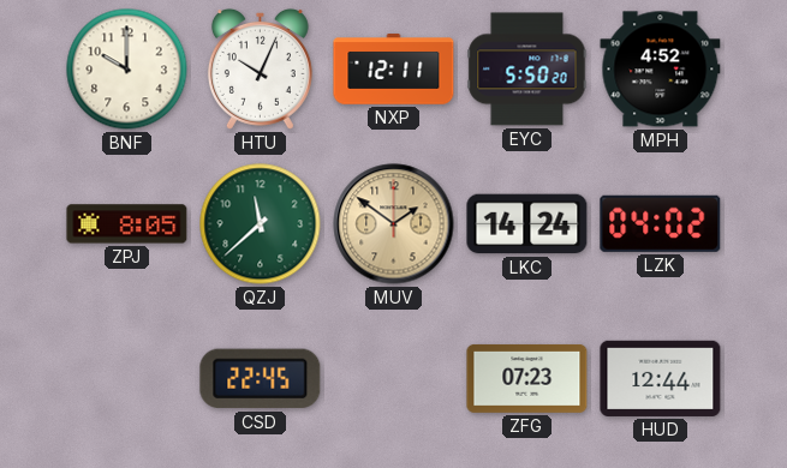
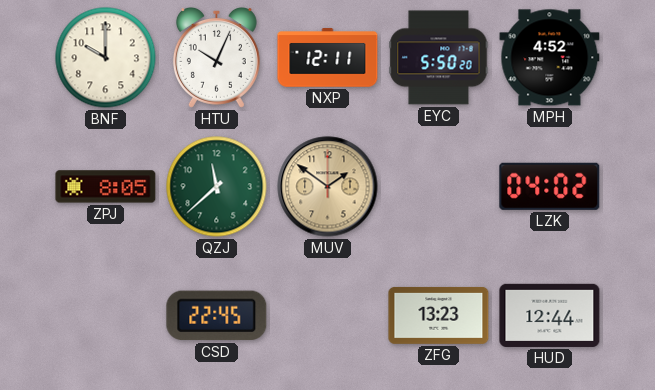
LKC: 14:24 -> none
ZFG: 07:23 -> 13:23
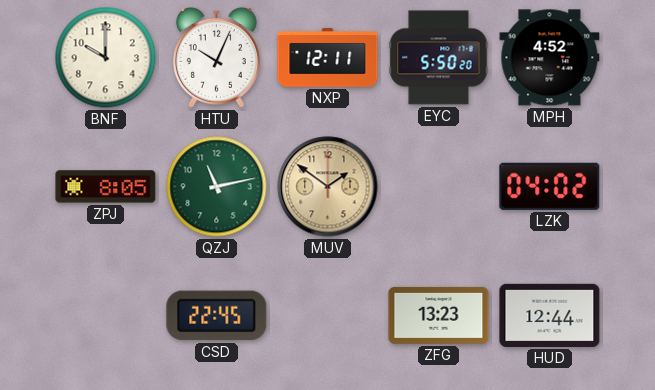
QZJ: 11:38 -> 11:13
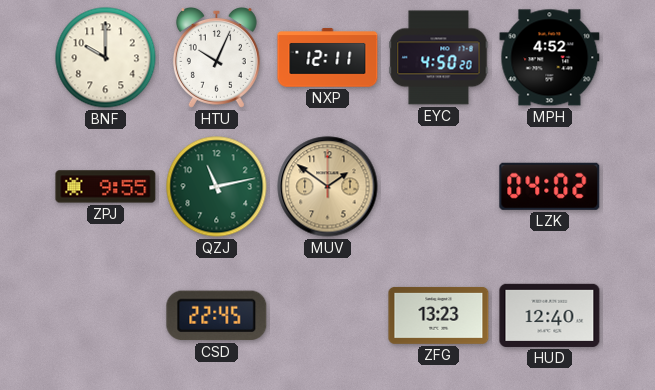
EYC: 5:50 -> 4:50
ZPJ: 8:05 -> 9:55
HUD: 12:44 -> 12:40
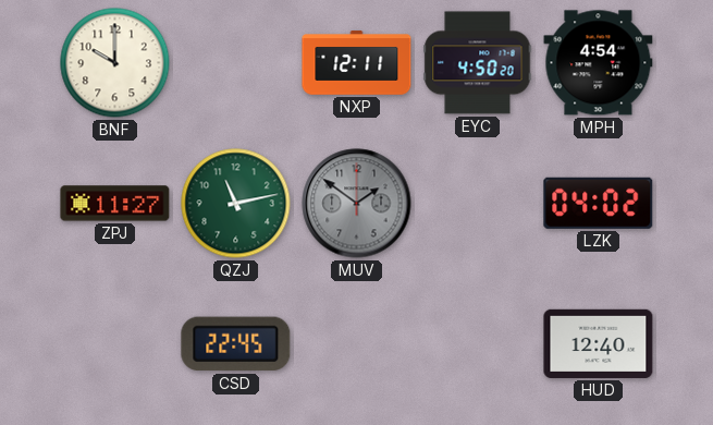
HTU: 10:04 -> none
MPH: 4:52 -> 4:54
ZPJ: 9:55 -> 11:27
MUV dial: champagne -> grey
ZFG: 13:23 -> none
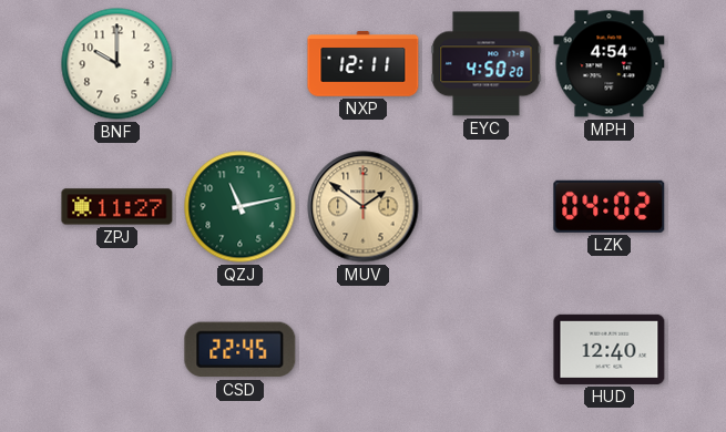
MUV dial: grey -> champagne
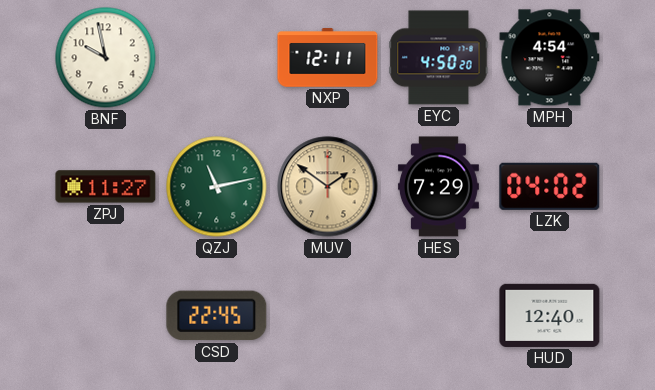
BNF: 10:00 -> 9:58
HES: none -> 7:29
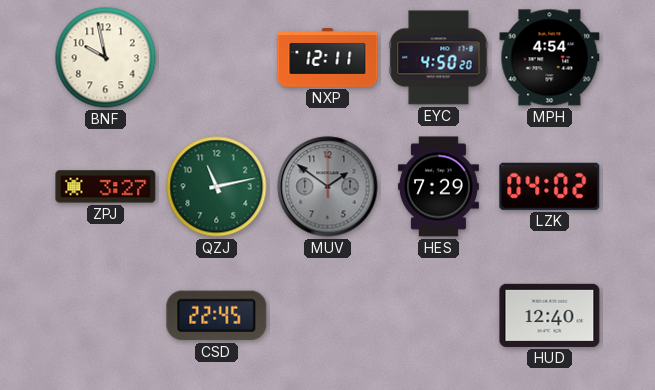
ZPJ: 11:27 -> 3:27
MUV dial: champagne -> grey
